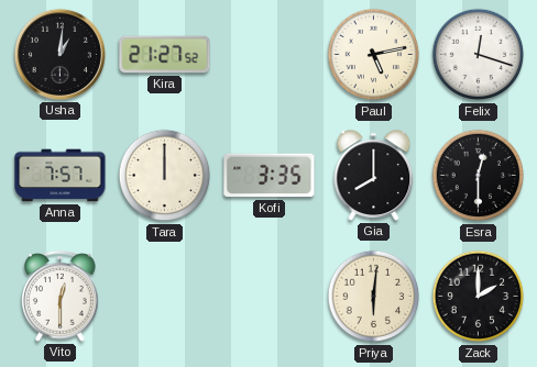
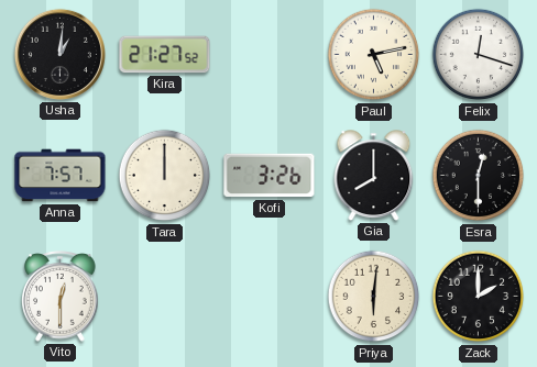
Kofi: 3:35 -> 3:26
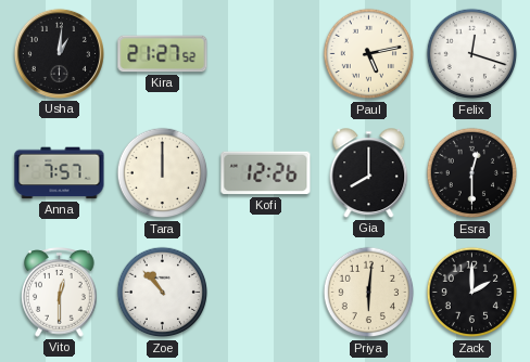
Kofi: 3:26 -> 12:26
Zoe: none -> 10:53
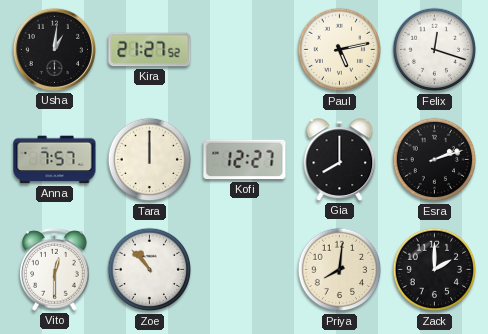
Kofi: 12:26 -> 12:27
Esra: 12:30 -> 2:12
Priya: 6:01 -> 8:01
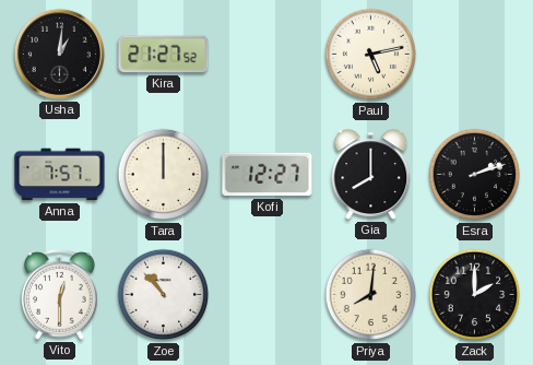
Felix: 12:18 -> none
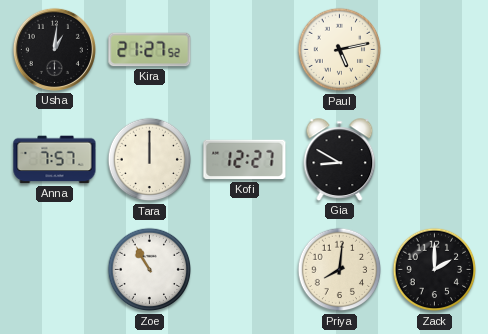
Gia: 8:00 -> 8:50
Esra: 2:12 -> none
Vito: 12:30 -> none
Zoe: 10:53 -> 10:55
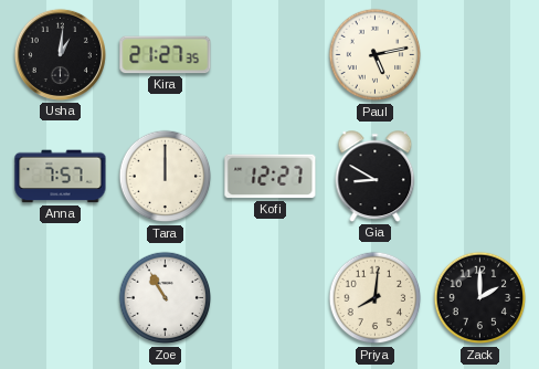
Kira: 21:27:52 -> 21:27:35
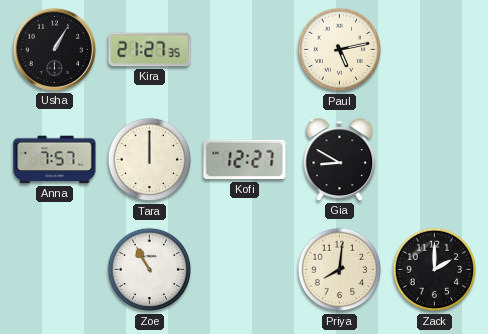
Usha: 1:01 -> 1:05
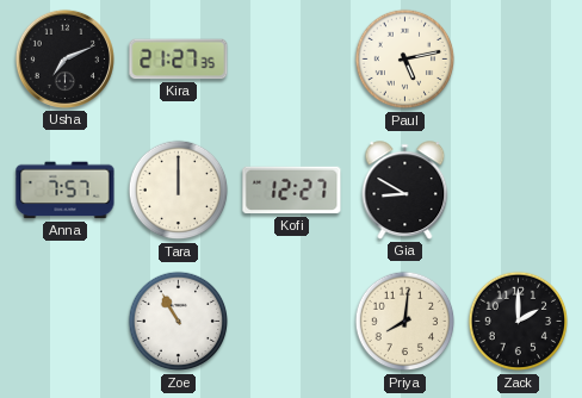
Usha: 1:05 -> 7:11
